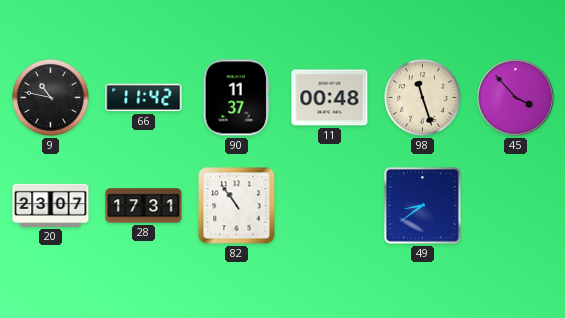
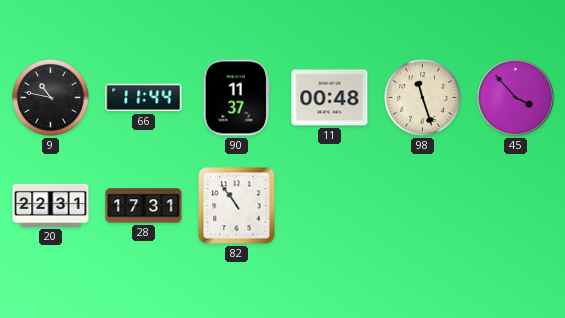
66: 11:42 -> 11:44
20: 23:07 -> 22:31
49: 8:39 -> none
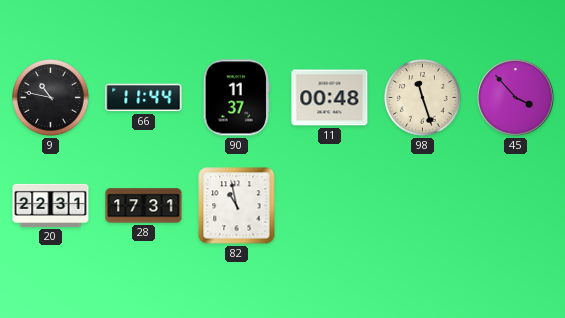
82: 10:54 -> 10:58
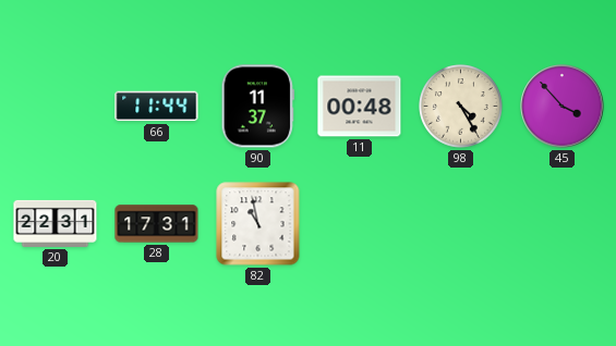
9: 10:47 -> none
98: 11:27 -> 4:25
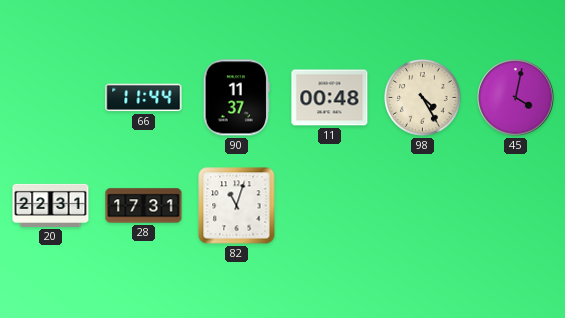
45: 3:53 -> 4:02
82: 10:58 -> 11:03
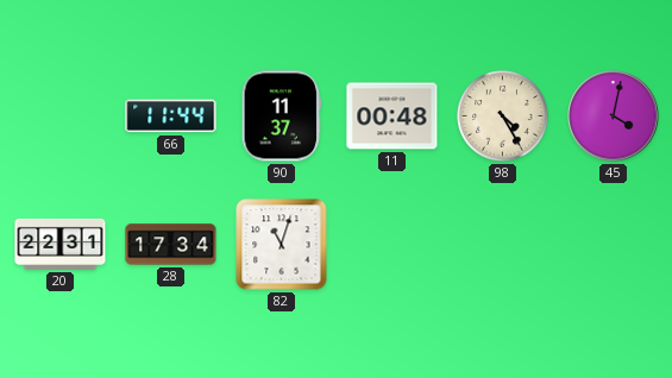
28: 17:31 -> 17:34
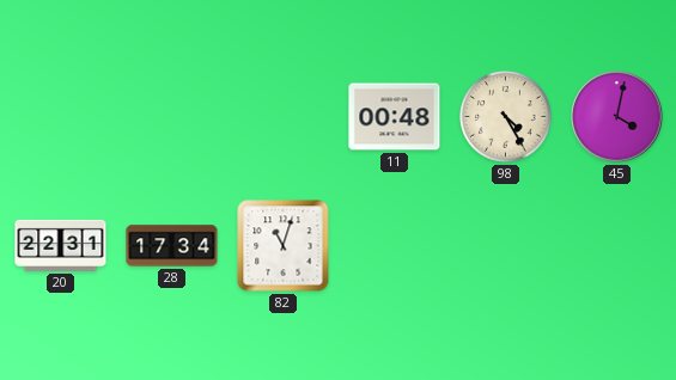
66: 11:44 -> none
90: 11:37 -> none
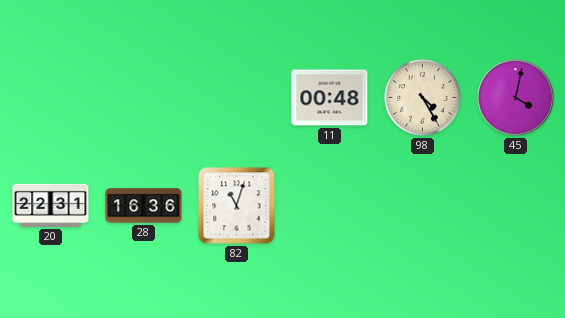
28: 17:34 -> 16:36
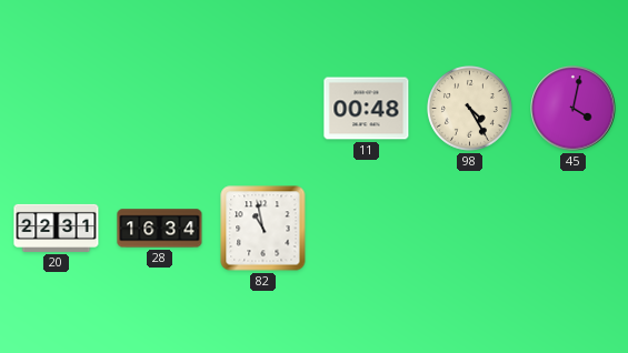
28: 16:36 -> 16:34
82: 11:03 -> 10:58
